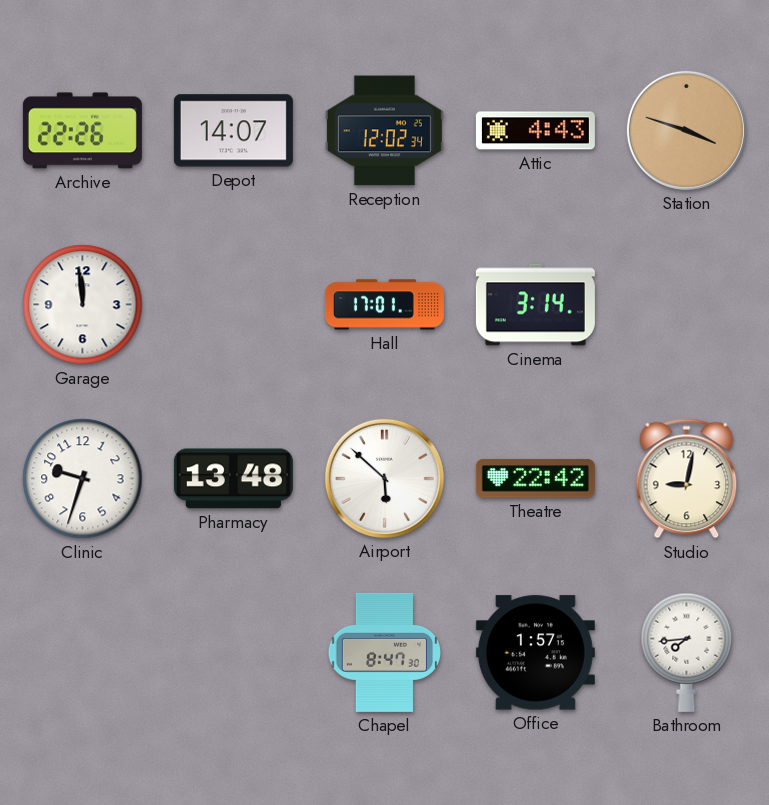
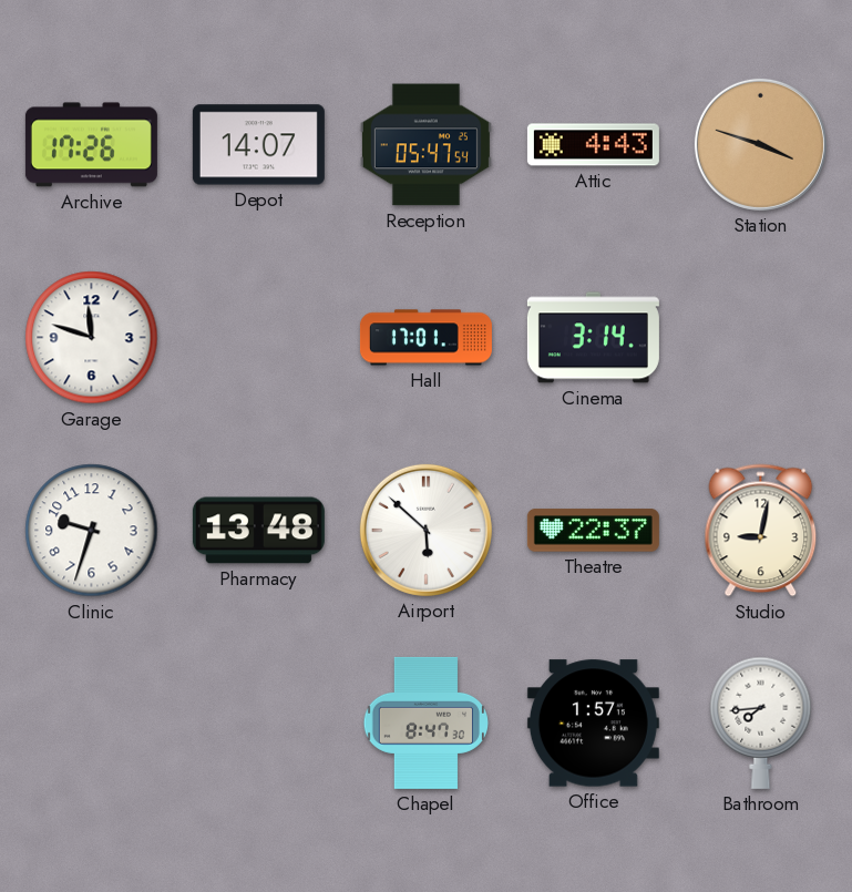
Archive: 22:26 -> 17:26
Reception: 12:02 -> 05:47
Garage: 11:59 -> 11:48
Theatre: 22:42 -> 22:37
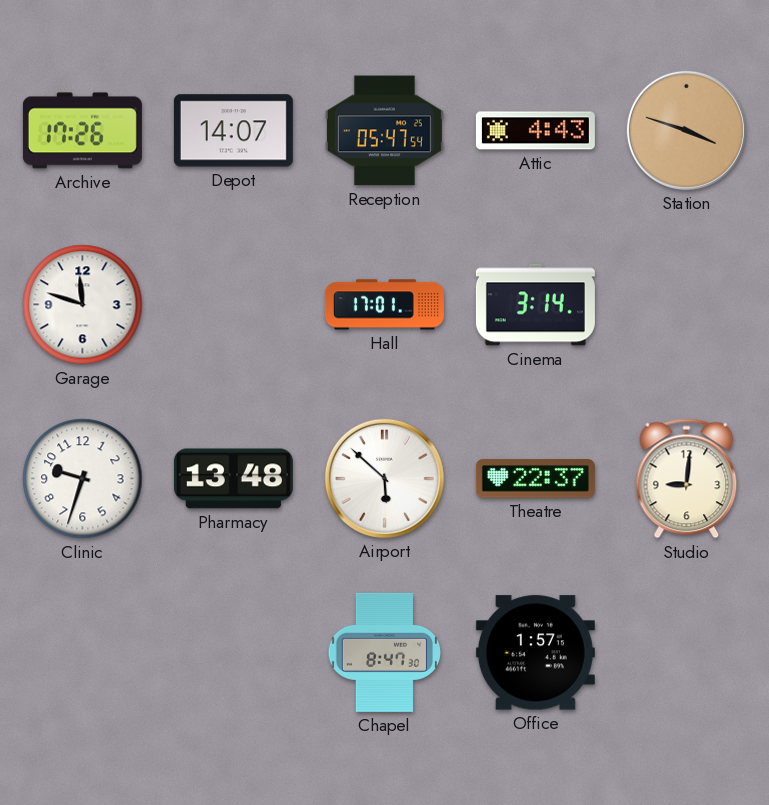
Studio: 9:02 -> 9:01
Bathroom: 7:44 -> none
